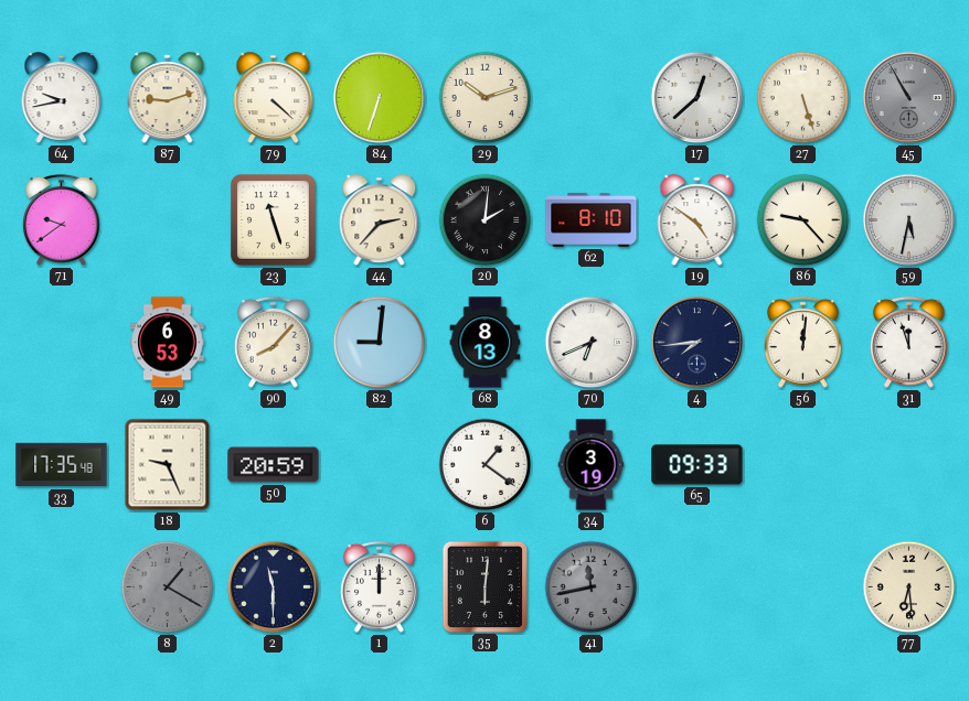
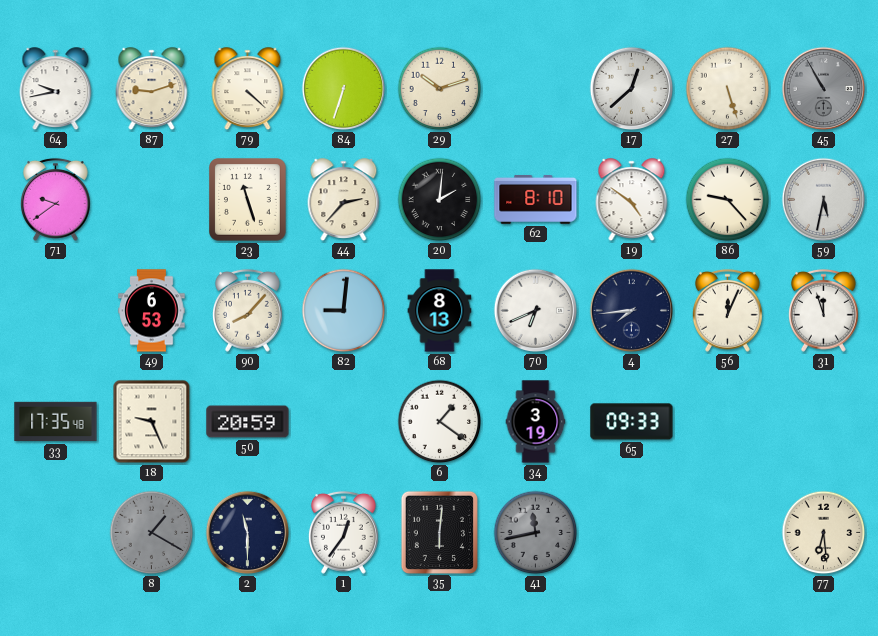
56: 12:01 -> 12:04
1: 12:00 -> 12:36
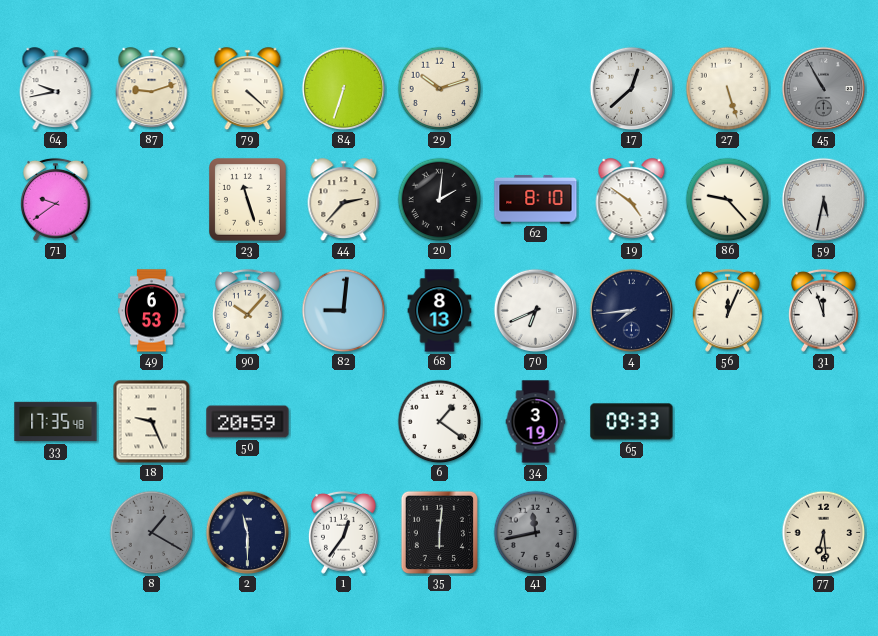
90: 8:07 -> 10:07
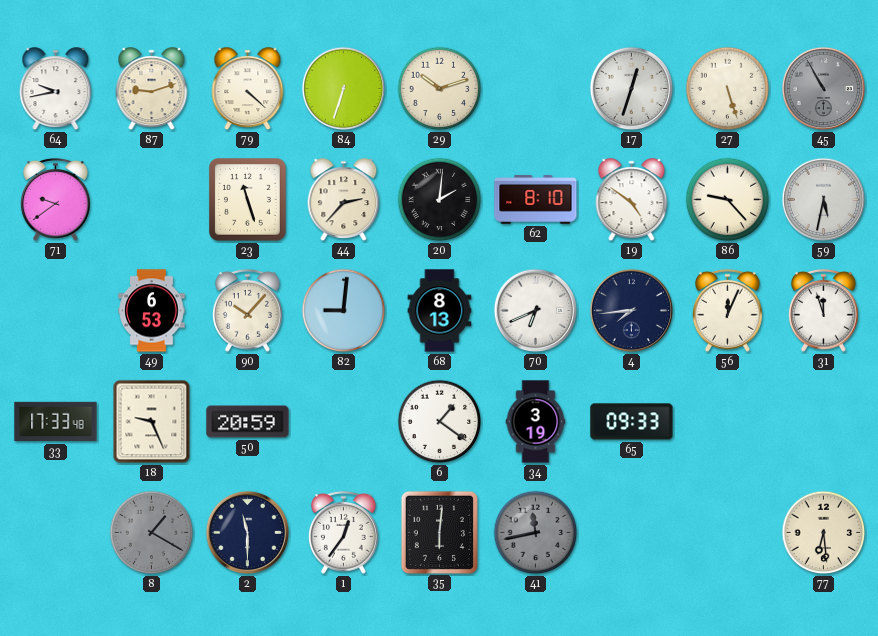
17: 12:38 -> 12:33
33: 17:35 -> 17:33
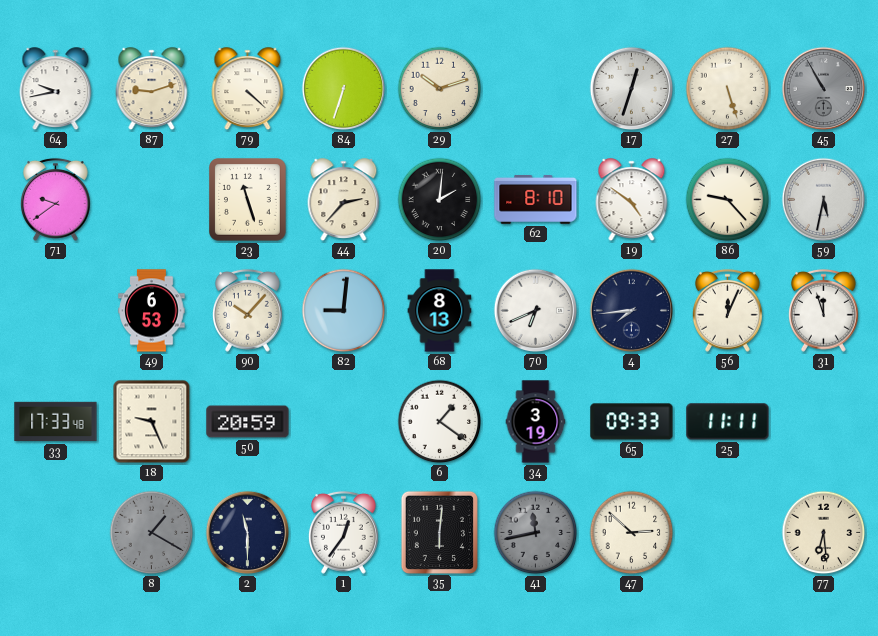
25: none -> 11:11
47: none -> 2:52
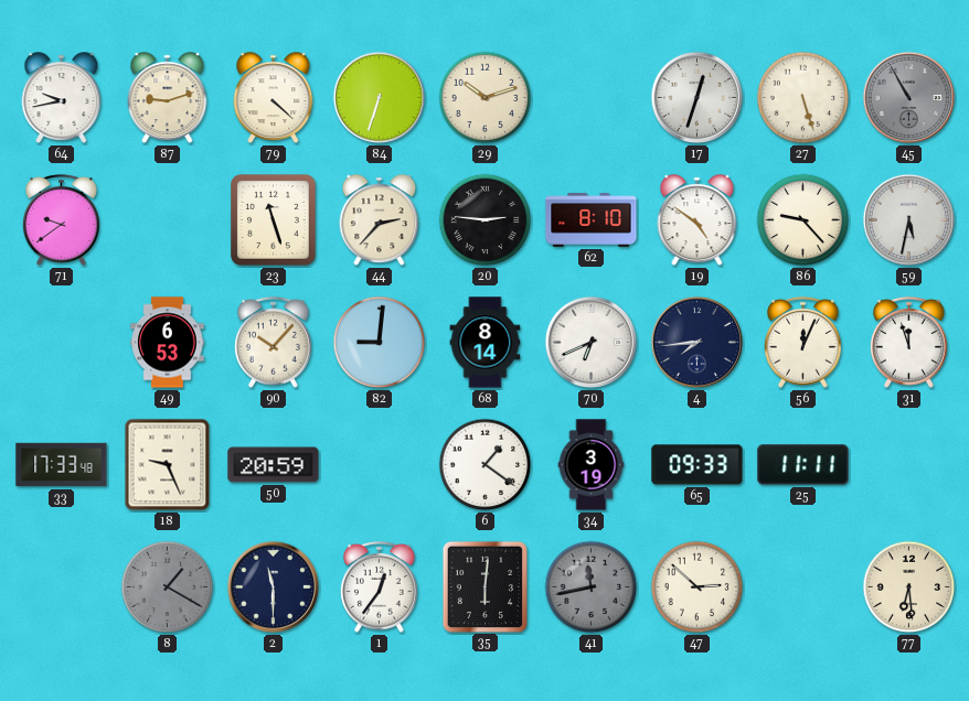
20: 2:01 -> 2:46
68: 8:13 -> 8:14
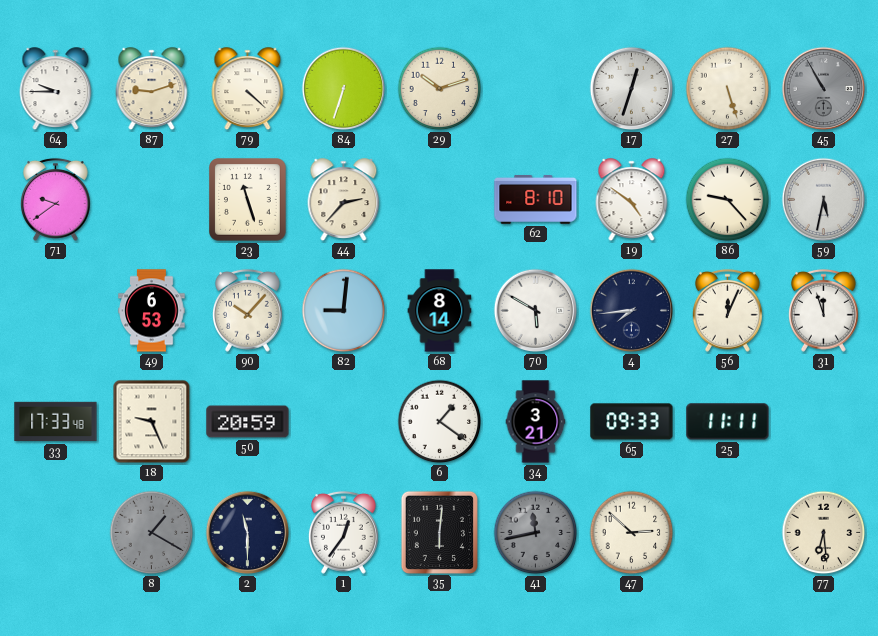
64: 9:43 -> 9:45
20: 2:46 -> none
70: 6:41 -> 5:50
34: 3:19 -> 3:21
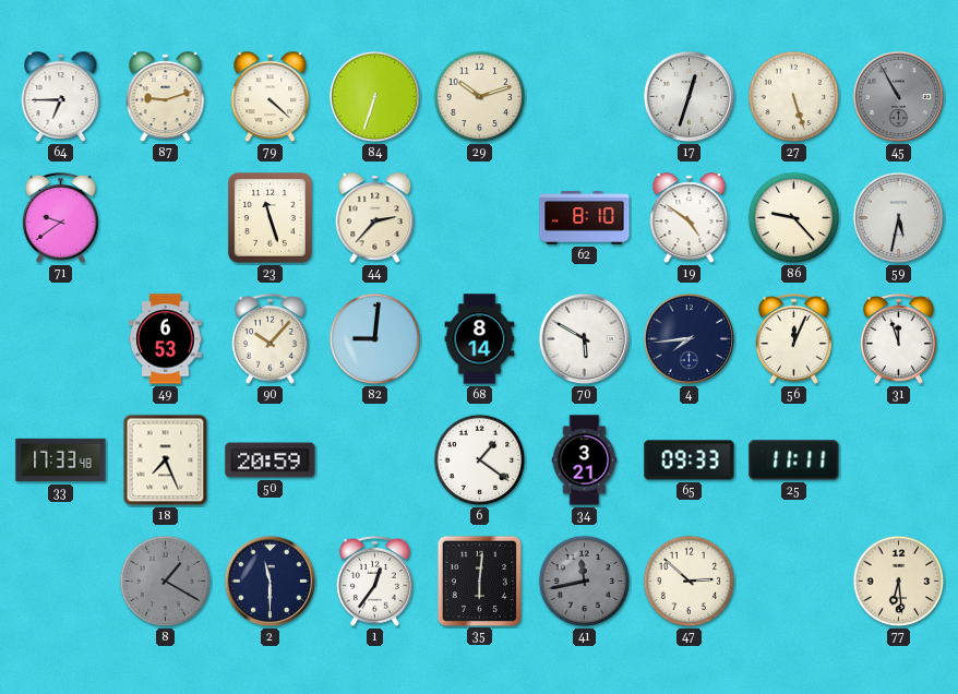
64: 9:45 -> 6:45
18: 9:26 -> 7:26
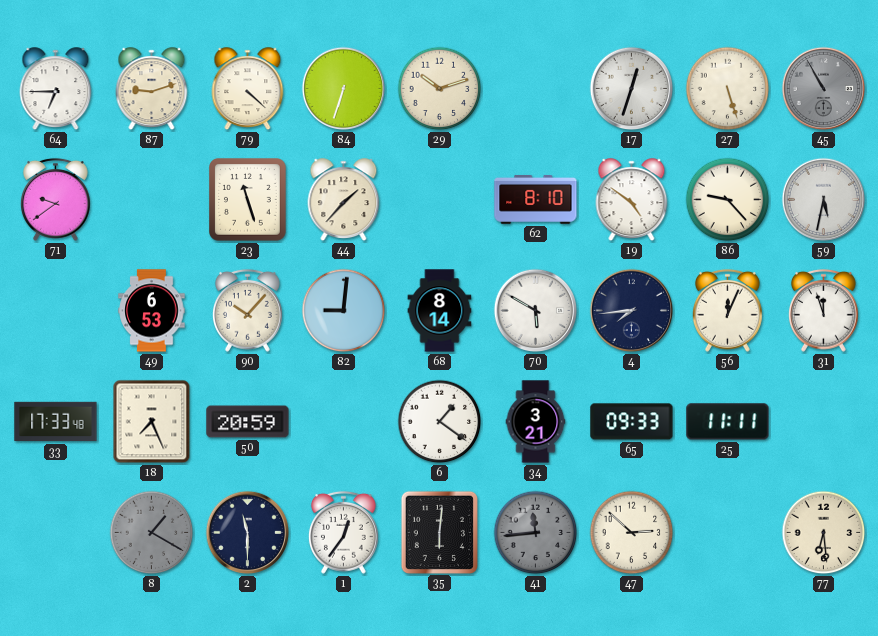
44: 2:37 -> 1:37
41: 11:43 -> 11:44
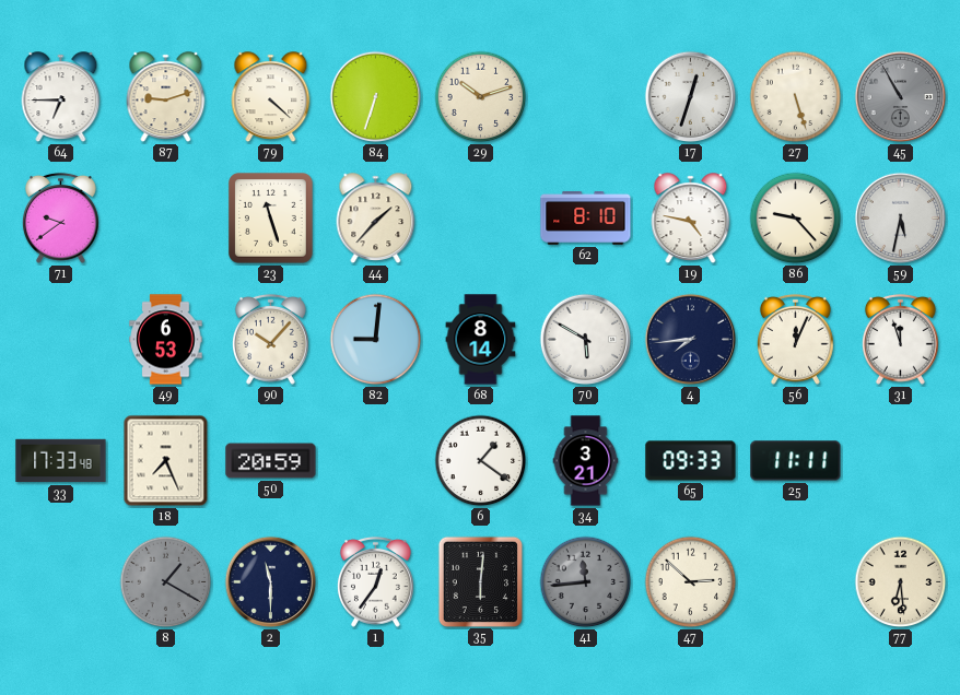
19: 4:51 -> 4:47
